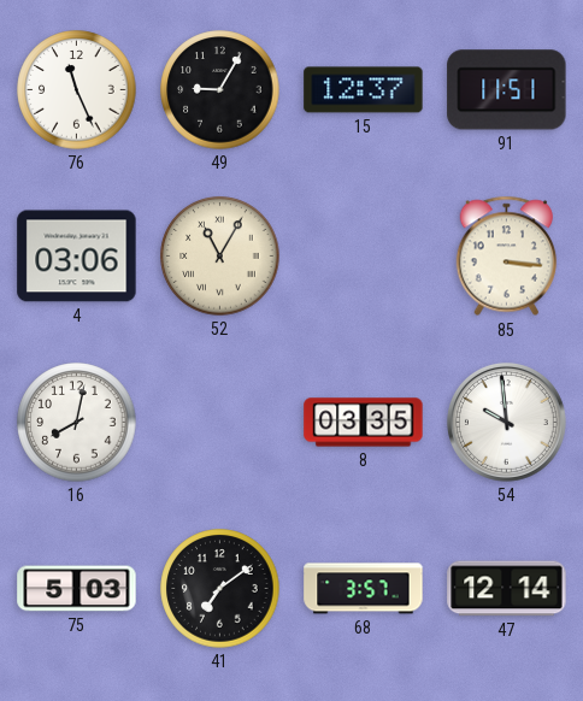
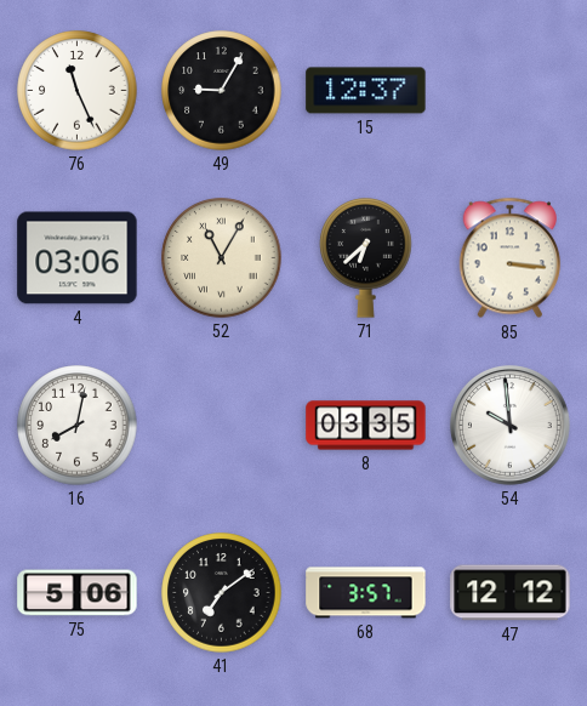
91: 11:51 -> none
71: none -> 6:38
75: 5:03 -> 5:06
47: 12:14 -> 12:12
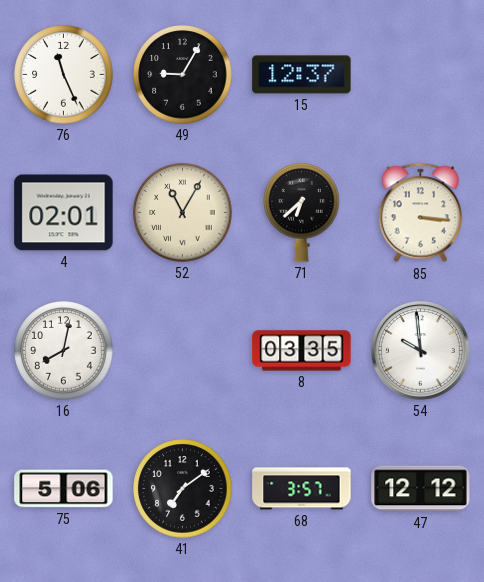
4: 03:06 -> 02:01
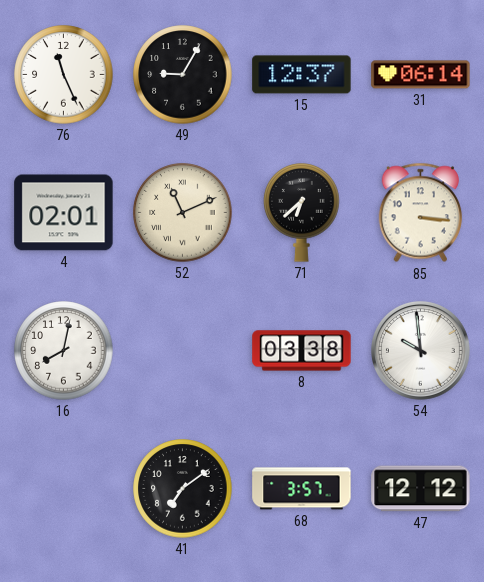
31: none -> 06:14
52: 11:05 -> 11:11
8: 03:35 -> 03:38
75: 5:06 -> none
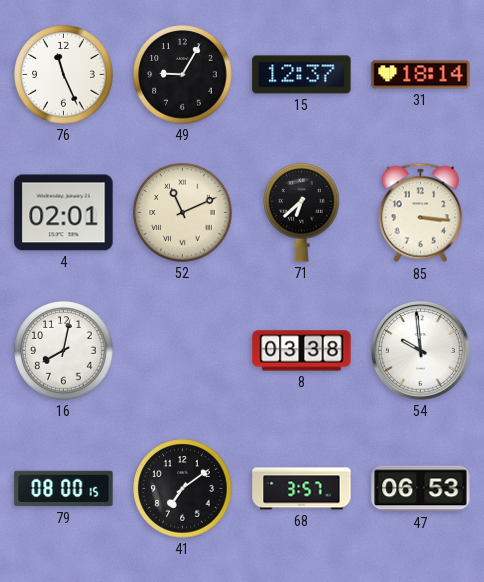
31: 06:14 -> 18:14
79: none -> 08:00
47: 12:12 -> 06:53
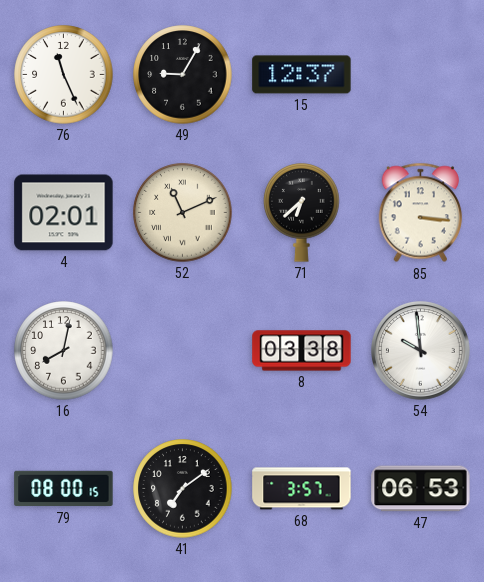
31: 18:14 -> none
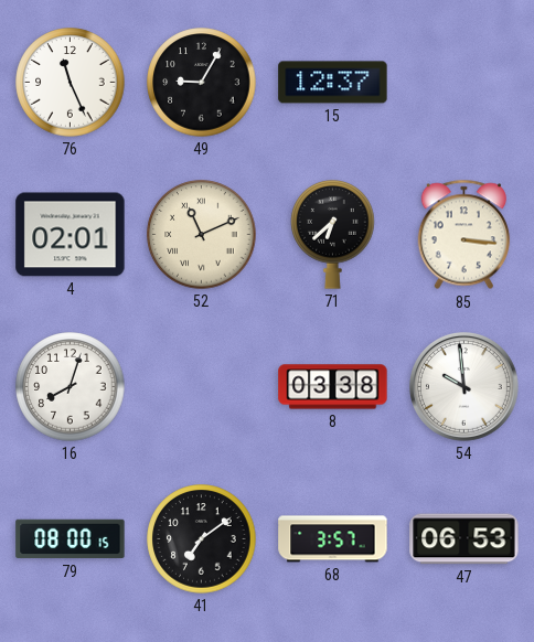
16: 8:02 -> 8:03
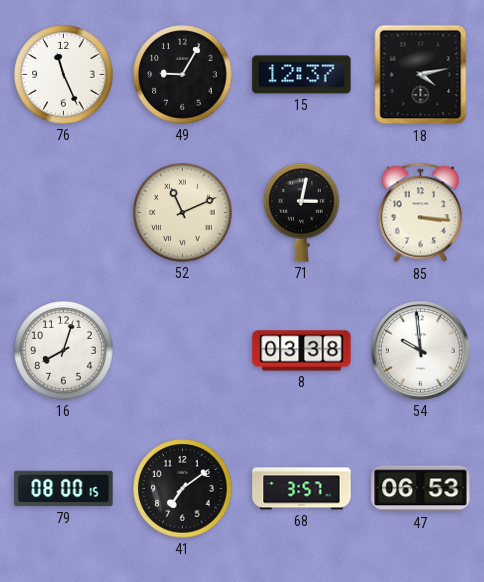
18: none -> 4:13
4: 02:01 -> none
71: 6:38 -> 3:02
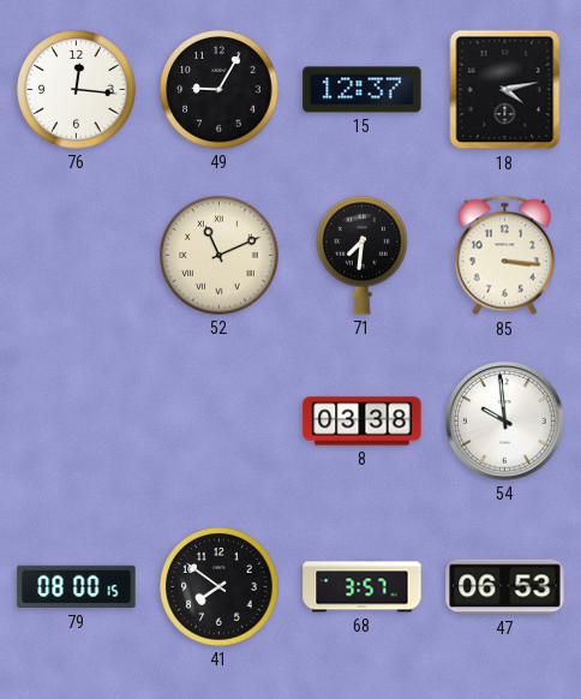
76: 11:26 -> 12:16
71: 3:02 -> 7:31
16: 8:03 -> none
41: 7:09 -> 7:51
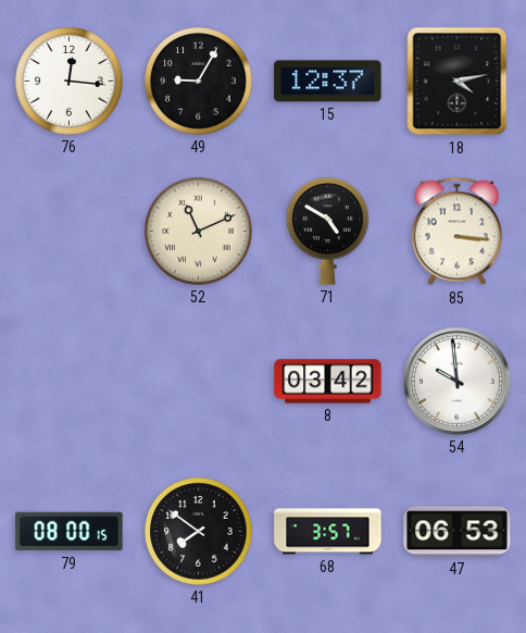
71: 7:31 -> 4:50
8: 03:38 -> 03:42
